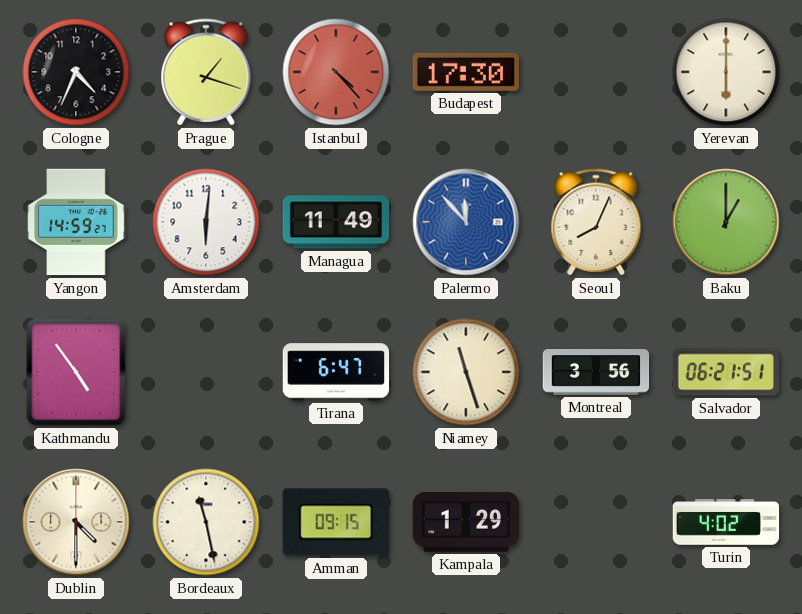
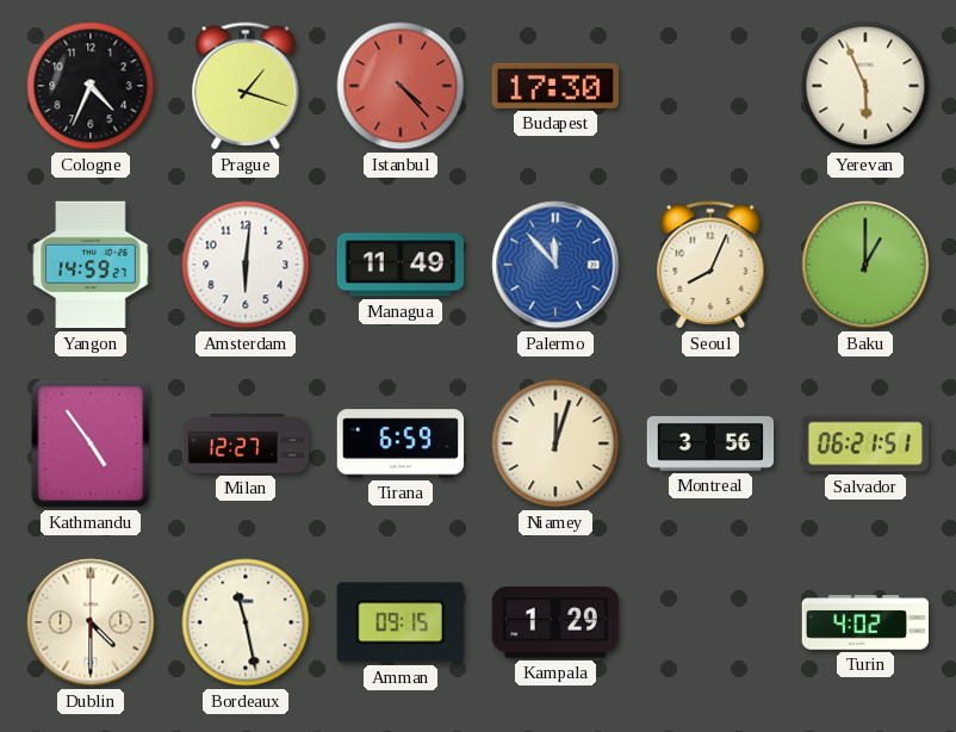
Yerevan: 6:00 -> 5:56
Milan: none -> 12:27
Tirana: 6:47 -> 6:59
Niamey: 11:27 -> 12:03
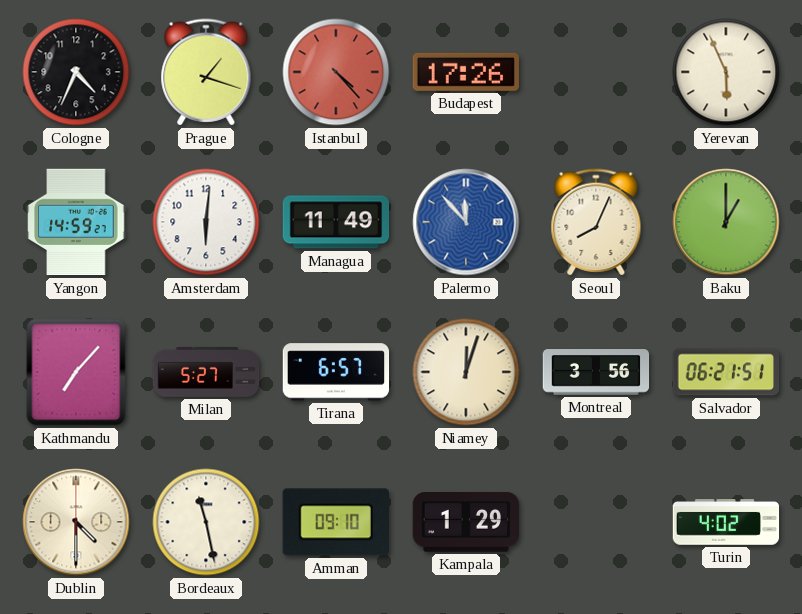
Budapest: 17:30 -> 17:26
Kathmandu: 4:54 -> 7:07
Milan: 12:27 -> 5:27
Tirana: 6:59 -> 6:57
Amman: 09:15 -> 09:10
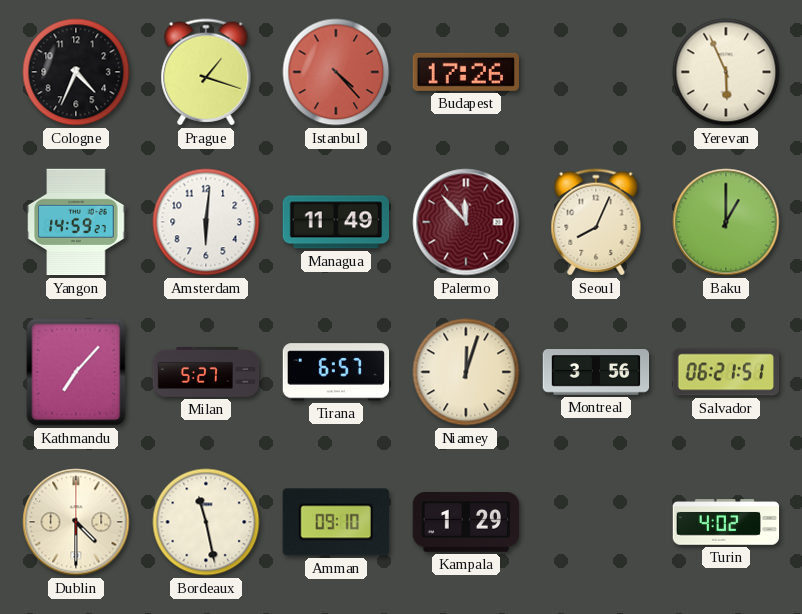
Palermo dial: blue -> burgundy
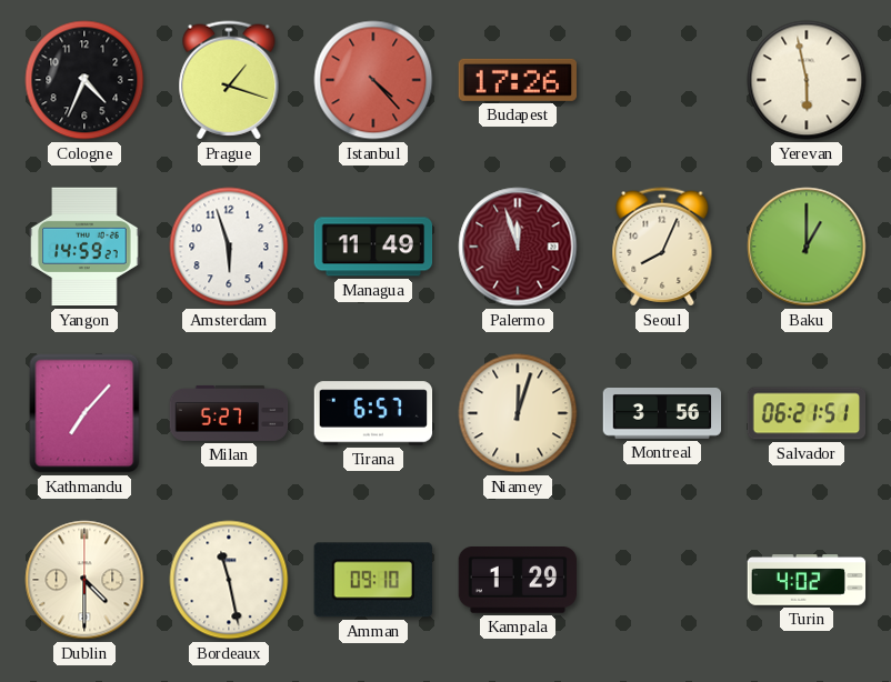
Yerevan: 5:56 -> 5:58
Amsterdam: 6:01 -> 5:57
Palermo: 11:53 -> 11:57
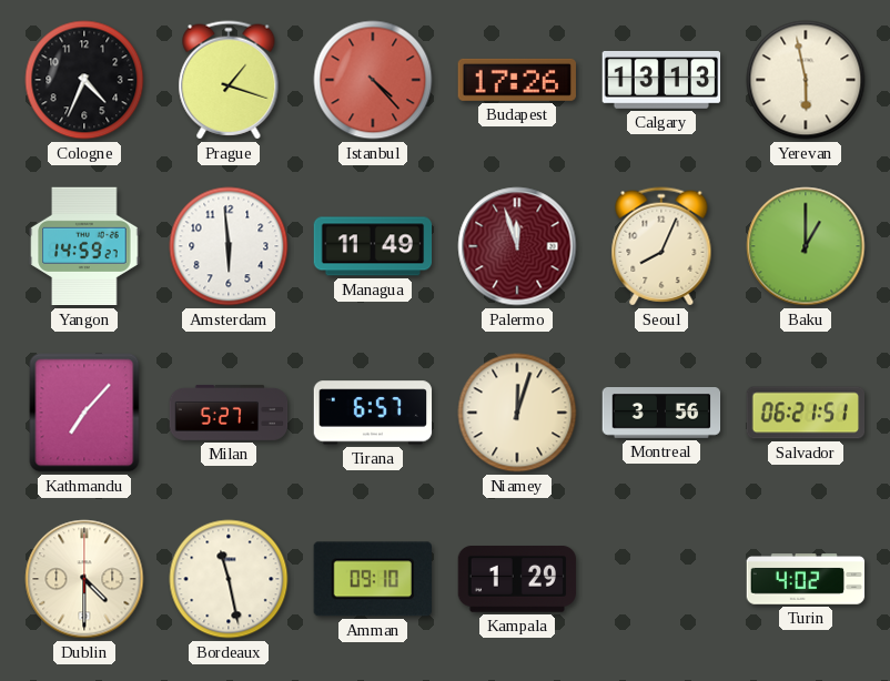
Calgary: none -> 13:13
Amsterdam: 5:57 -> 5:59
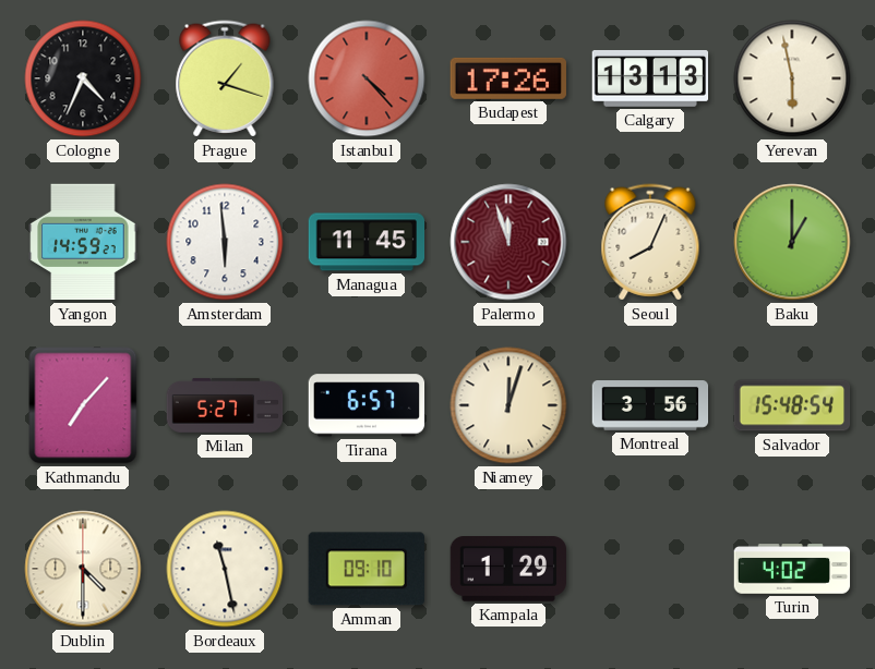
Managua: 11:49 -> 11:45
Salvador: 06:21 -> 15:48
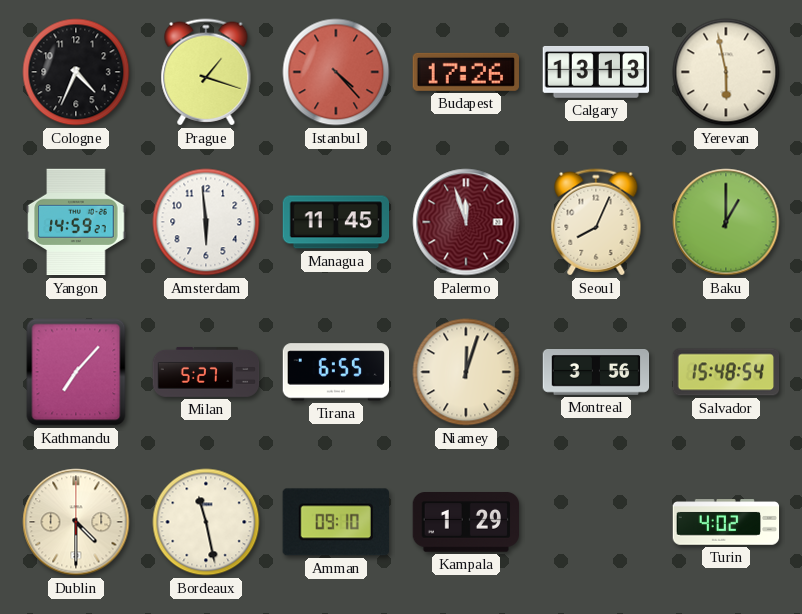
Tirana: 6:57 -> 6:55
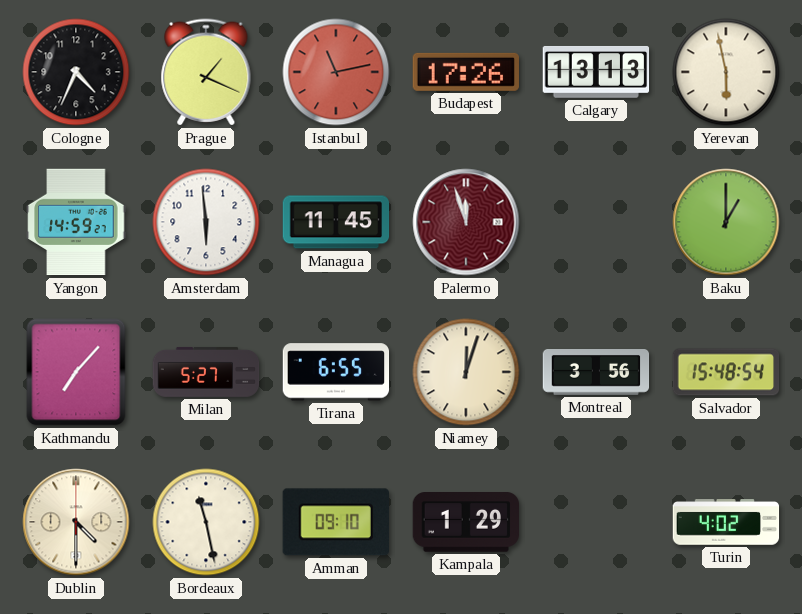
Prague: 1:18 -> 1:19
Istanbul: 4:23 -> 11:13
Seoul: 8:04 -> none
